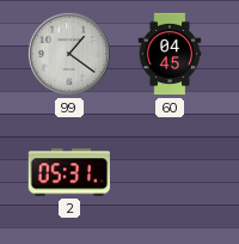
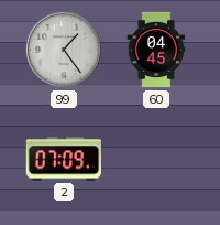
99: 1:21 -> 1:24
2: 05:31 -> 07:09
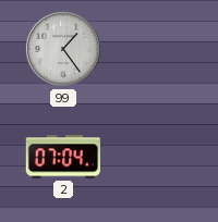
60: 04:45 -> none
2: 07:09 -> 07:04
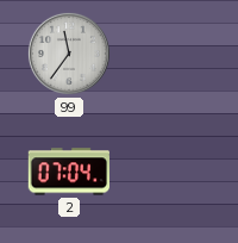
99: 1:24 -> 11:36
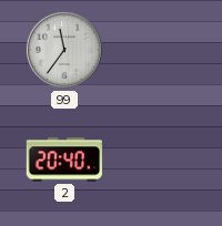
2: 07:04 -> 20:40
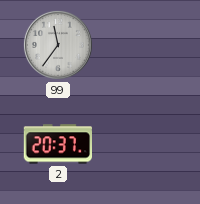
2: 20:40 -> 20:37
